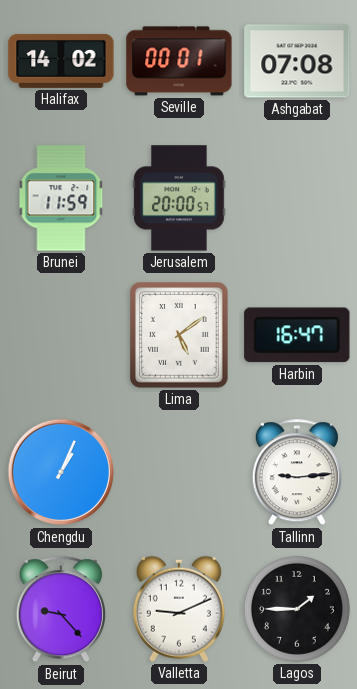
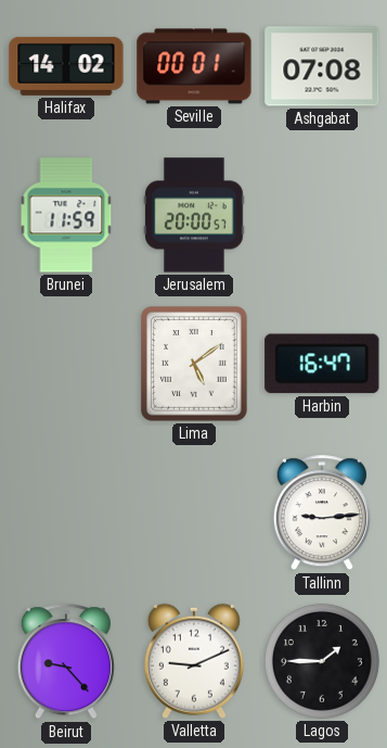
Chengdu: 1:04 -> none
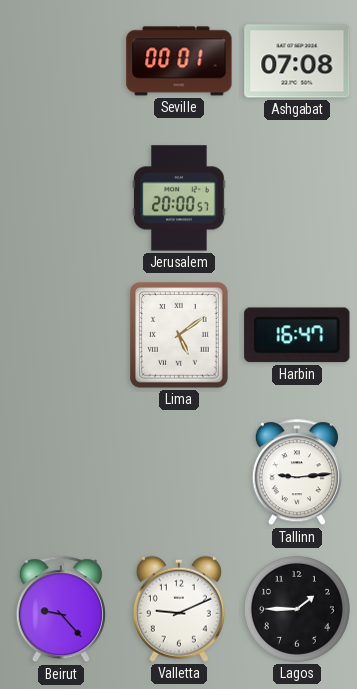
Halifax: 14:02 -> none
Brunei: 11:59 -> none
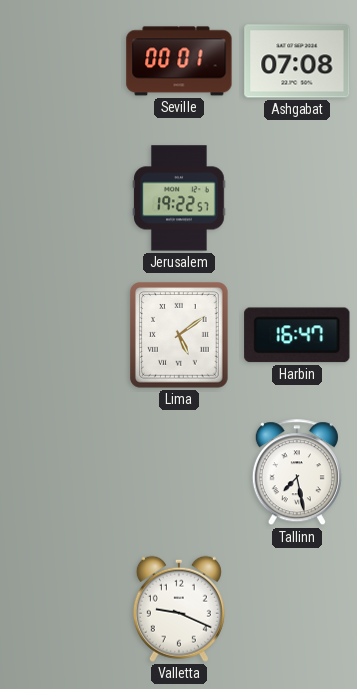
Jerusalem: 20:00 -> 19:22
Tallinn: 9:14 -> 7:28
Beirut: 9:23 -> none
Valletta: 9:11 -> 9:19
Lagos: 1:45 -> none
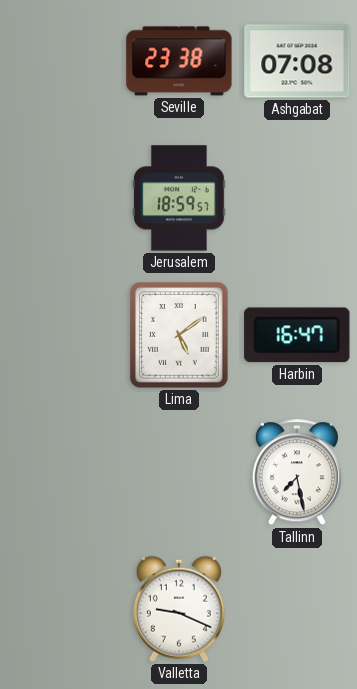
Seville: 00:01 -> 23:38
Jerusalem: 19:22 -> 18:59
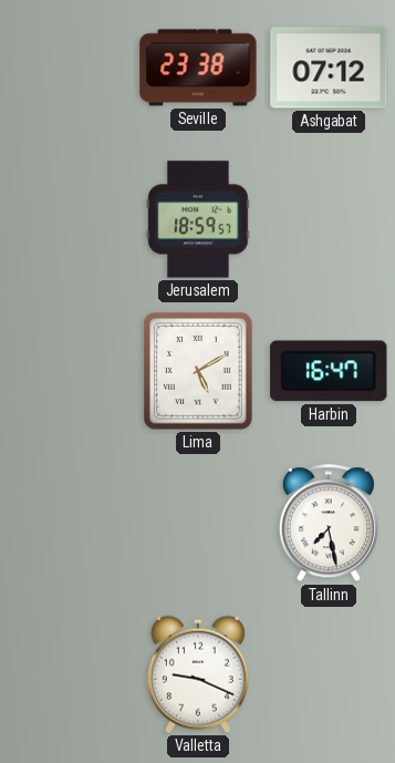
Ashgabat: 07:08 -> 07:12
Lima: 5:09 -> 5:10
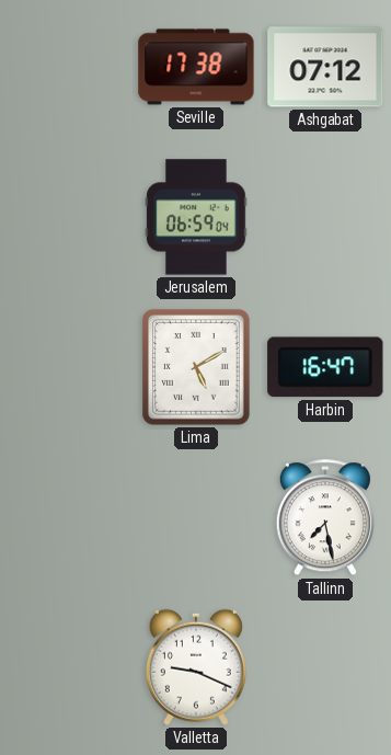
Seville: 23:38 -> 17:38
Jerusalem: 18:59 -> 06:59
